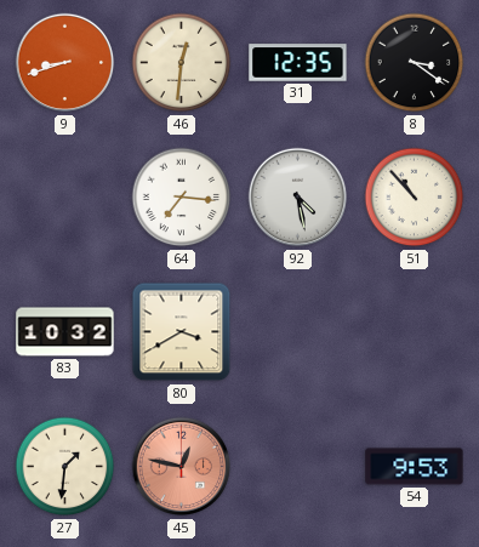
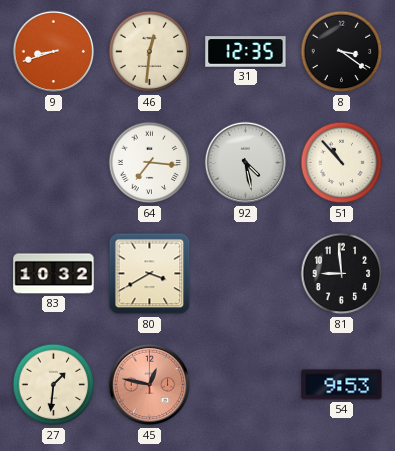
81: none -> 8:59
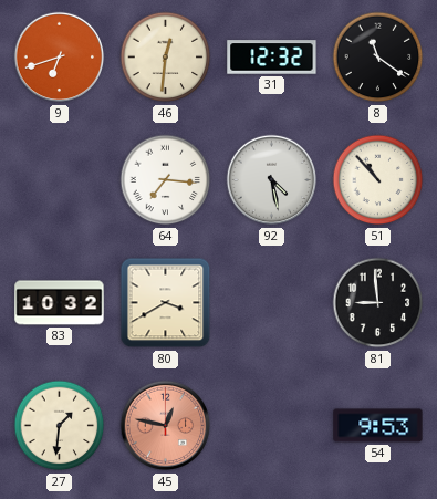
9: 8:42 -> 6:42
31: 12:35 -> 12:32
8: 3:21 -> 11:21
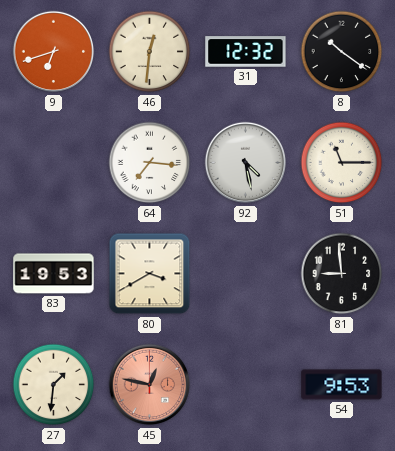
8: 11:21 -> 10:21
51: 10:53 -> 11:15
83: 10:32 -> 19:53
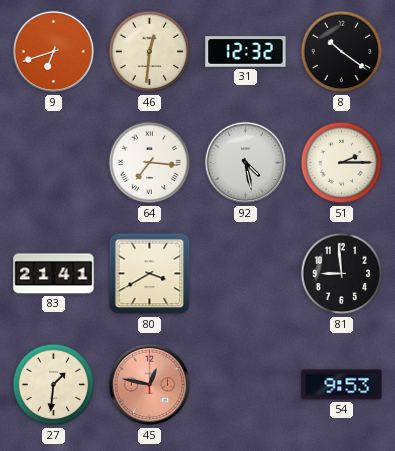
51: 11:15 -> 2:15
83: 19:53 -> 21:41
